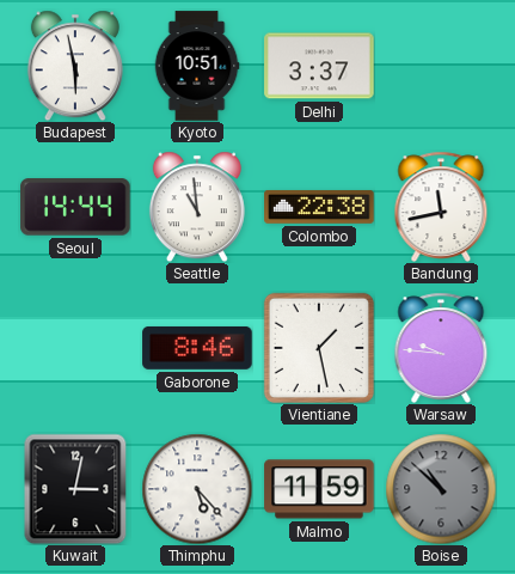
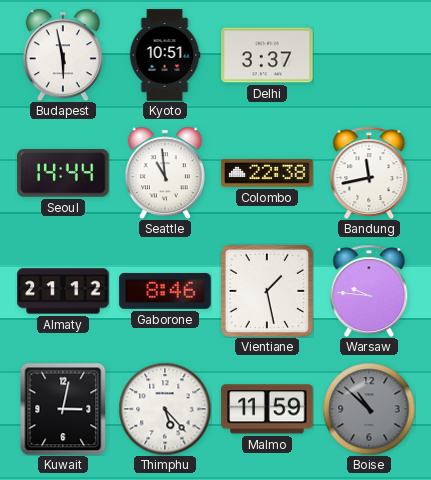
Almaty: none -> 21:12
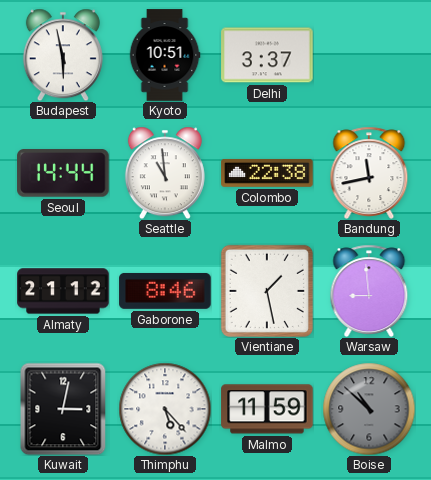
Warsaw: 9:46 -> 8:59
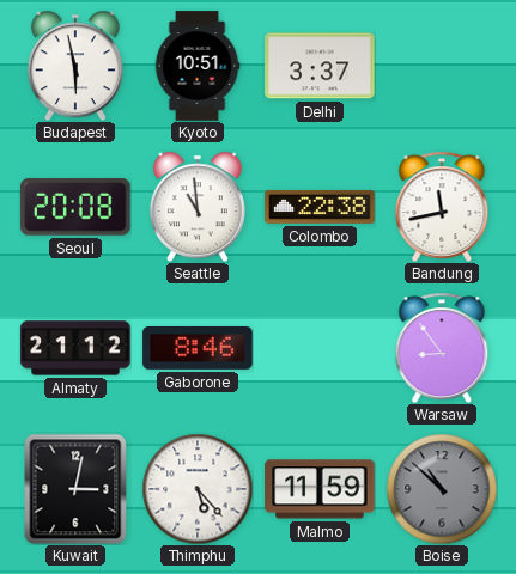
Seoul: 14:44 -> 20:08
Vientiane: 1:28 -> none
Warsaw: 8:59 -> 8:54
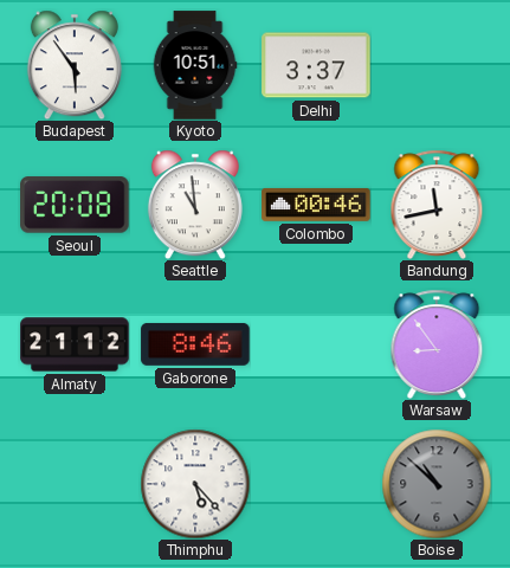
Budapest: 5:58 -> 5:54
Colombo: 22:38 -> 00:46
Kuwait: 3:02 -> none
Malmo: 11:59 -> none
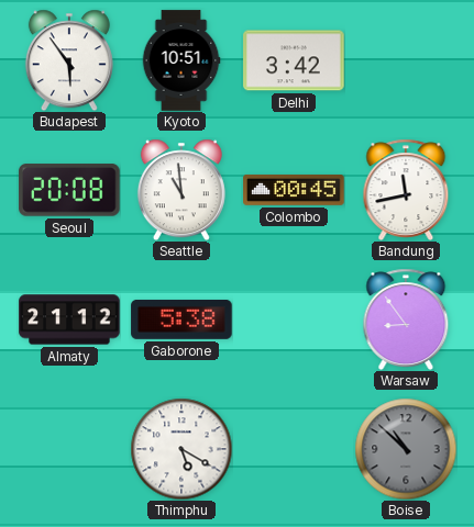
Delhi: 3:37 -> 3:42
Colombo: 00:46 -> 00:45
Gaborone: 8:46 -> 5:38
Thimphu: 5:23 -> 5:20
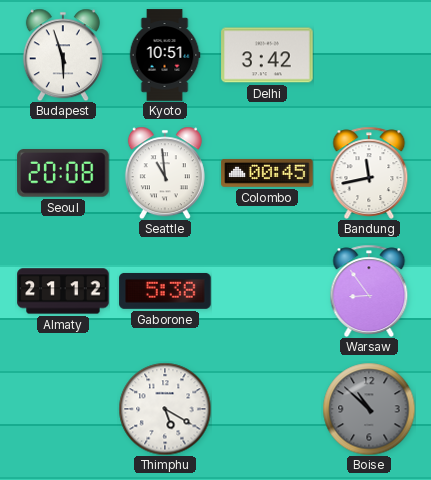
Budapest: 5:54 -> 5:57
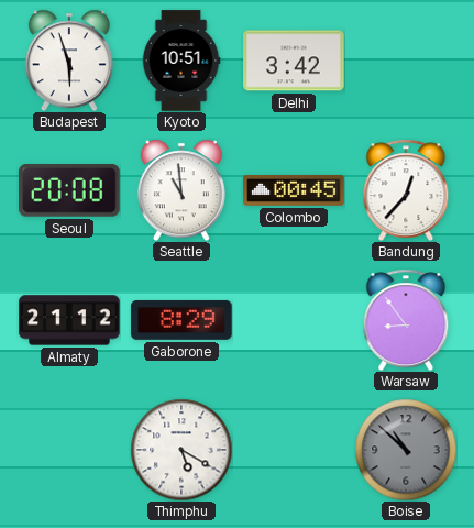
Bandung: 11:43 -> 12:37
Gaborone: 5:38 -> 8:29
